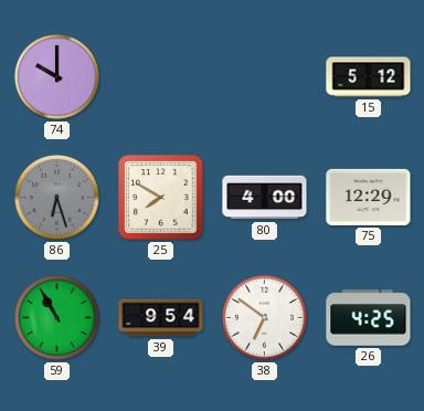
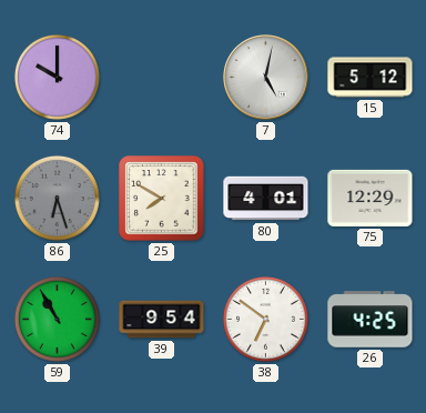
7: none -> 5:02
80: 4:00 -> 4:01
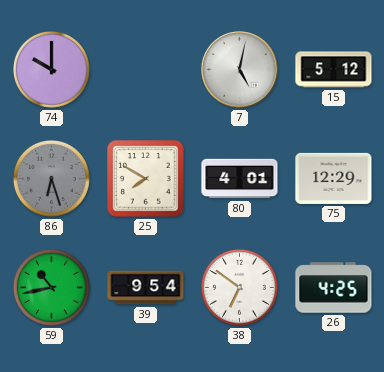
59: 10:55 -> 10:43
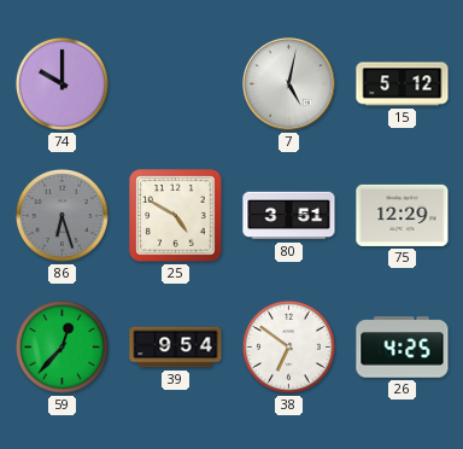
25: 7:50 -> 4:50
80: 4:01 -> 3:51
59: 10:43 -> 12:37
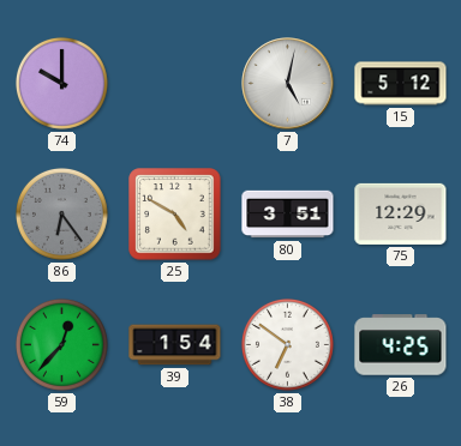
86: 6:27 -> 6:24
39: 9:54 -> 1:54
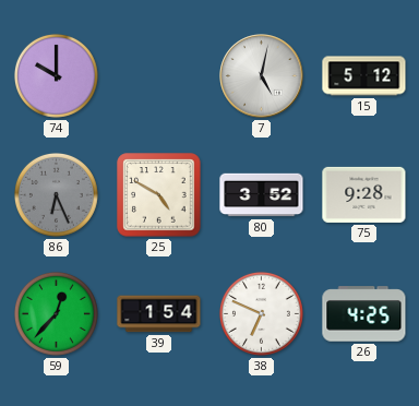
86: 6:24 -> 6:26
80: 3:51 -> 3:52
75: 12:29 -> 9:28
38: 6:51 -> 6:49
